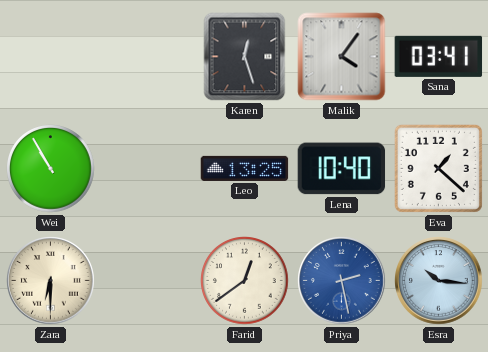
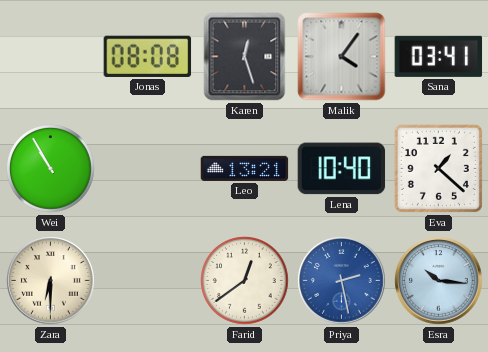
Jonas: none -> 08:08
Leo: 13:25 -> 13:21
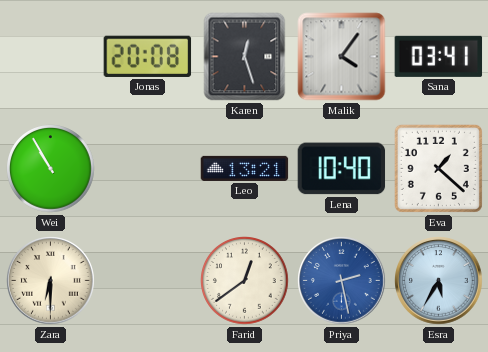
Jonas: 08:08 -> 20:08
Esra: 10:16 -> 5:35
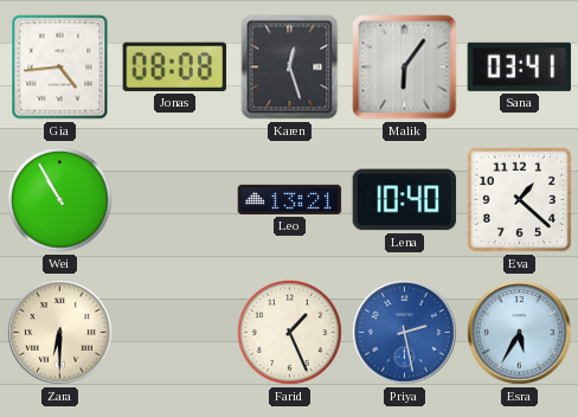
Gia: none -> 4:44
Jonas: 20:08 -> 08:08
Malik: 4:06 -> 6:06
Farid: 12:39 -> 1:26
